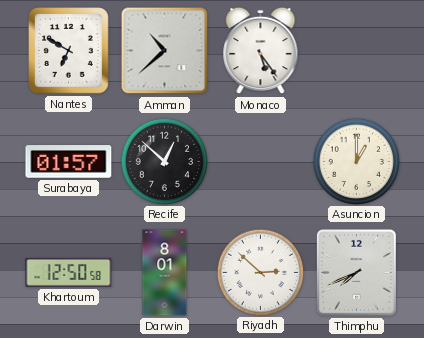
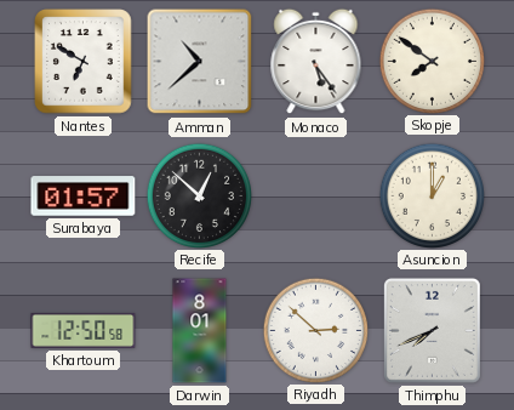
Skopje: none -> 7:51
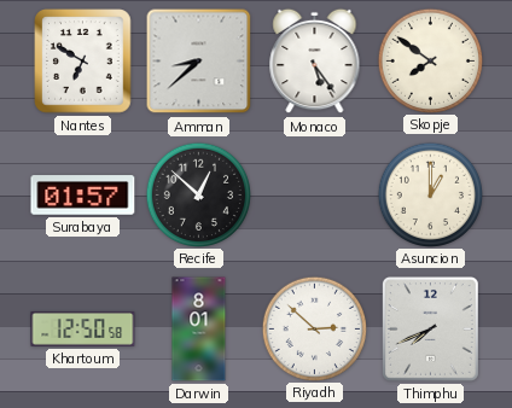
Amman: 10:38 -> 8:38
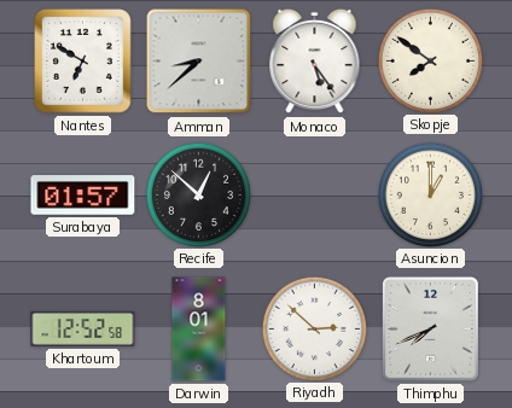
Khartoum: 12:50 -> 12:52
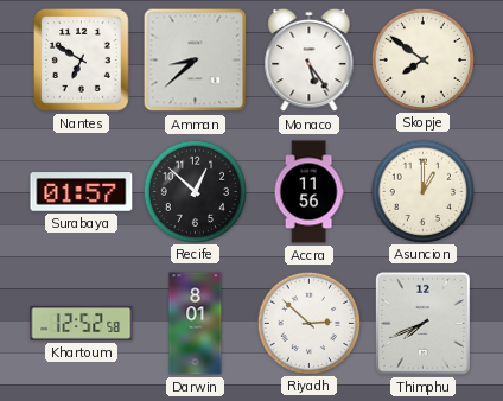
Accra: none -> 11:56
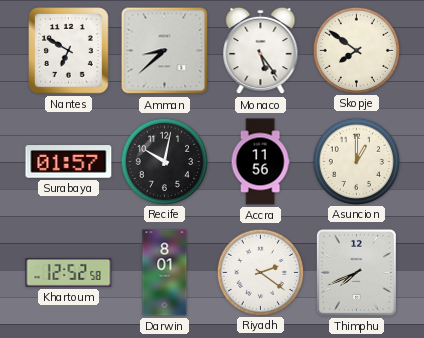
Recife: 12:52 -> 10:02
Riyadh: 2:52 -> 2:21
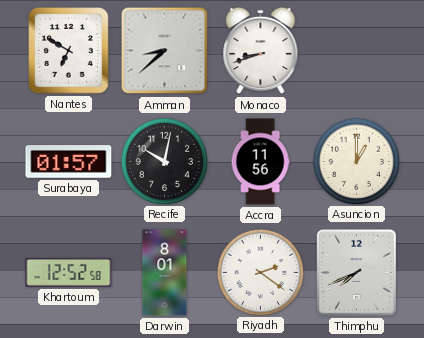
Monaco: 5:24 -> 8:42
Skopje: 7:51 -> none
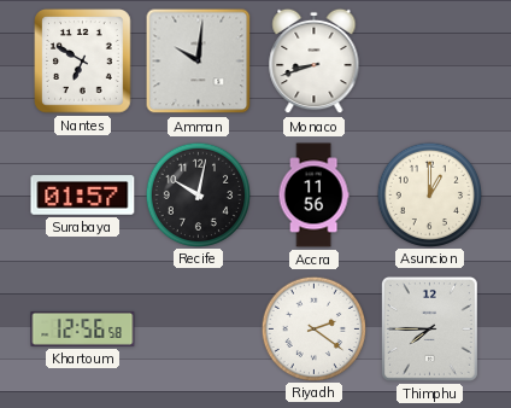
Amman: 8:38 -> 10:01
Khartoum: 12:52 -> 12:56
Darwin: 8:01 -> none
Thimphu: 7:41 -> 7:45
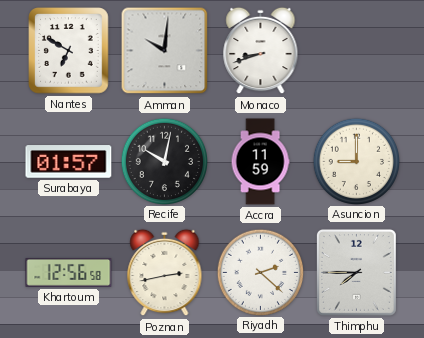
Accra: 11:56 -> 11:59
Asuncion: 1:00 -> 9:00
Poznan: none -> 2:43
Riyadh: 2:21 -> 2:22
